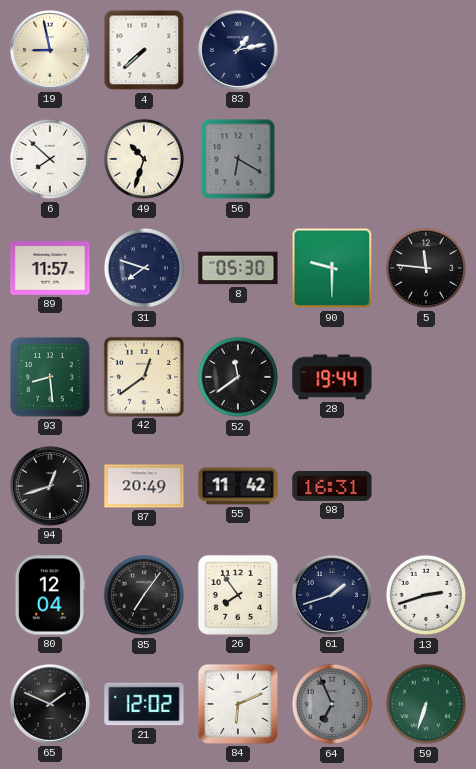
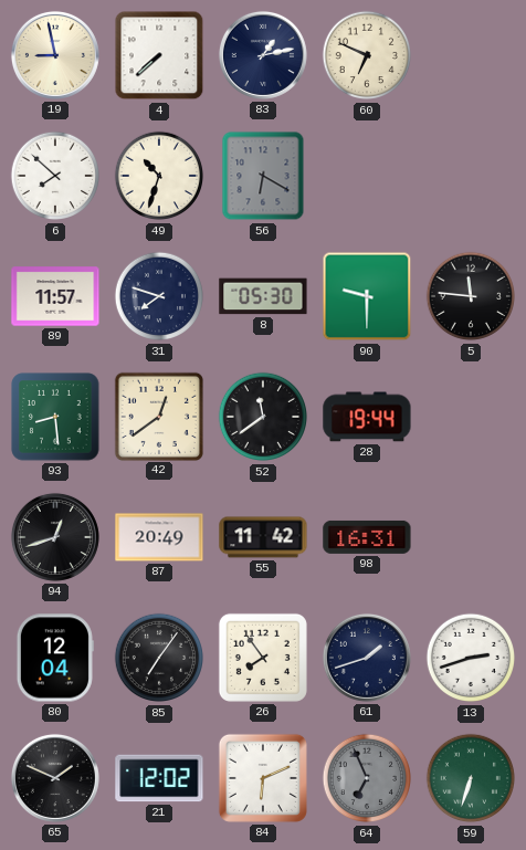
60: none -> 6:49
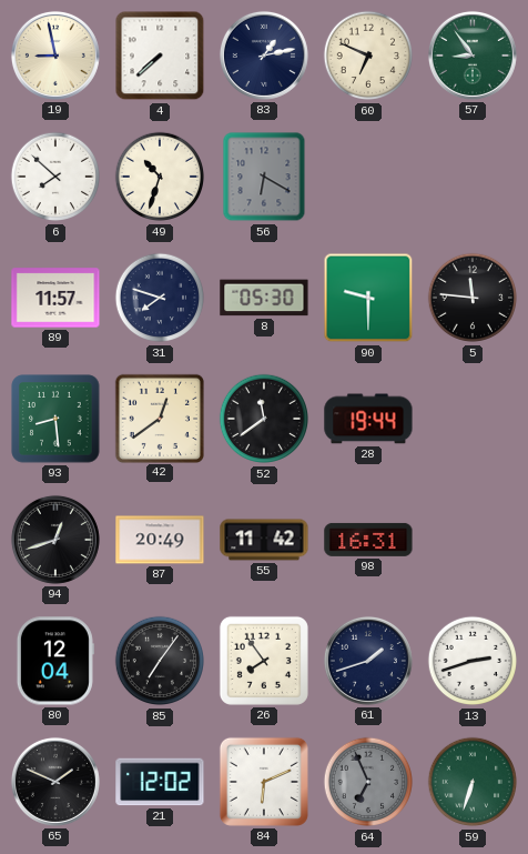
57: none -> 8:54
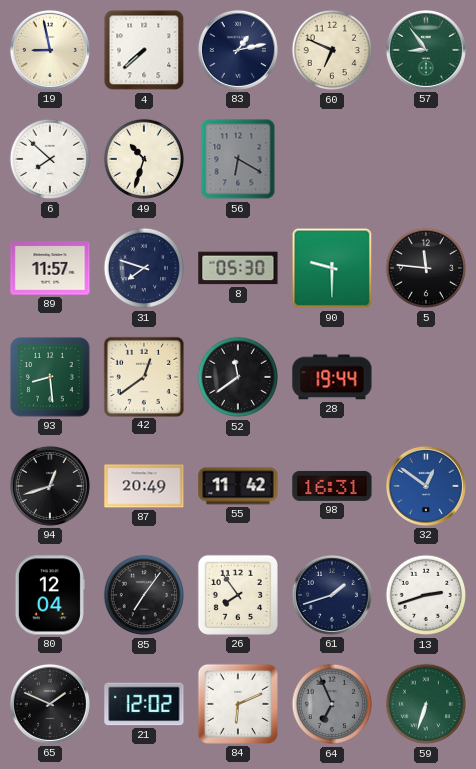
32: none -> 12:51
